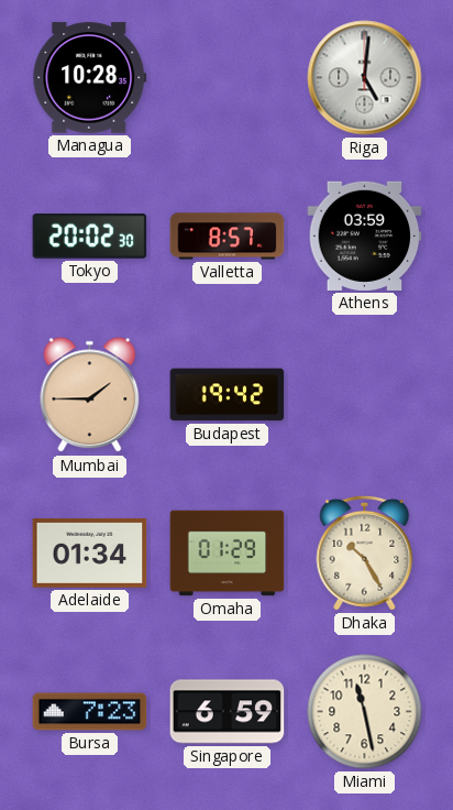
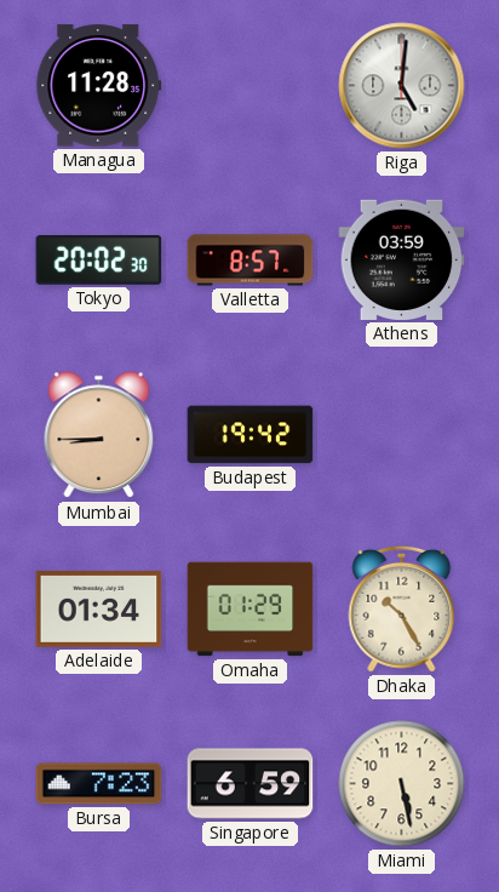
Managua: 10:28 -> 11:28
Mumbai: 1:45 -> 8:45
Miami: 11:28 -> 5:28
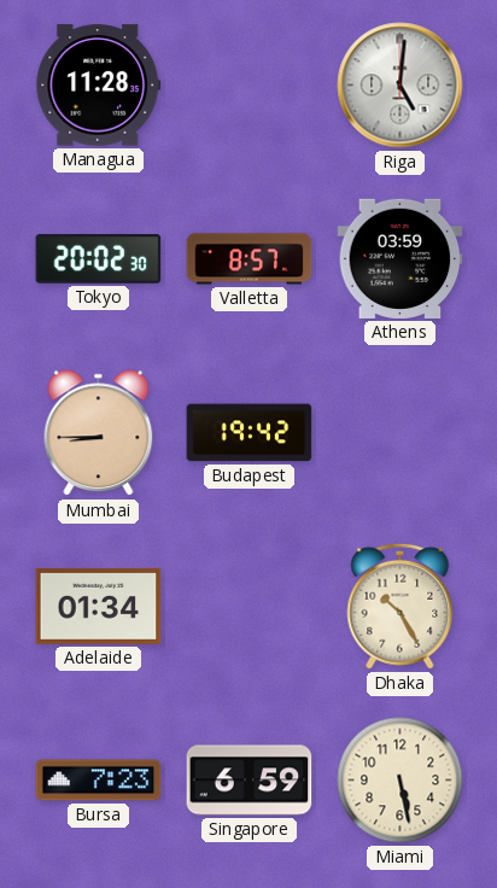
Omaha: 01:29 -> none
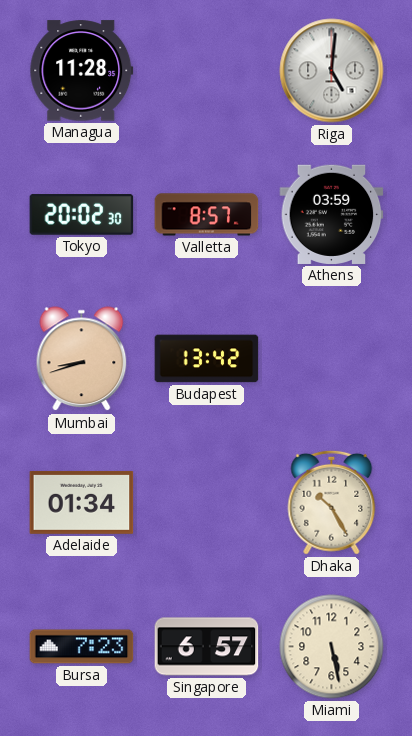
Mumbai: 8:45 -> 8:42
Budapest: 19:42 -> 13:42
Singapore: 6:59 -> 6:57
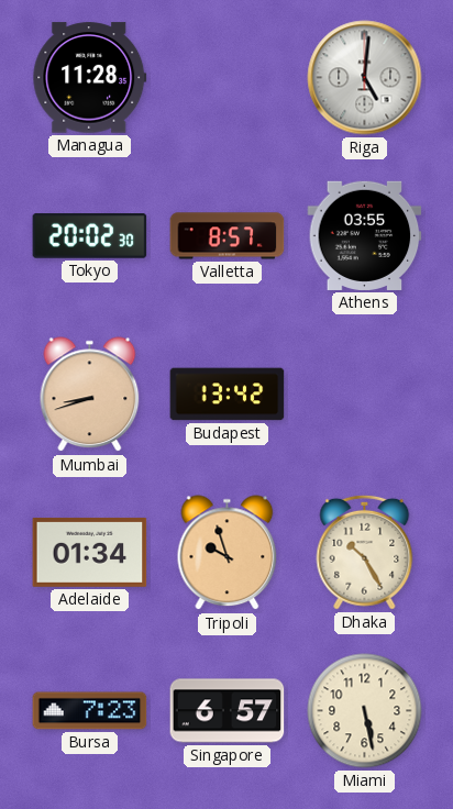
Athens: 03:59 -> 03:55
Tripoli: none -> 9:57
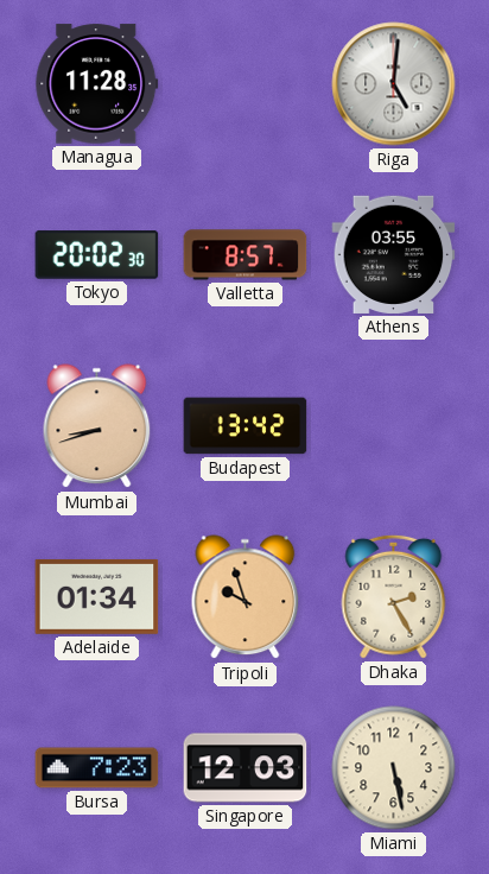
Dhaka: 10:25 -> 2:25
Singapore: 6:57 -> 12:03
